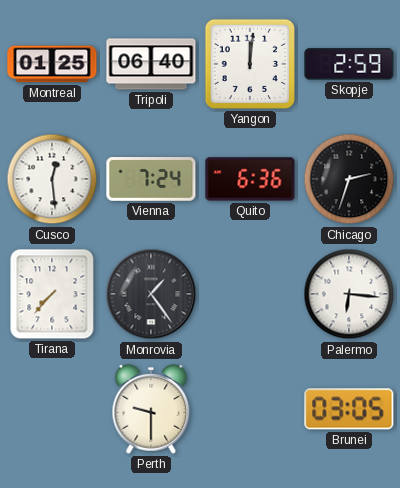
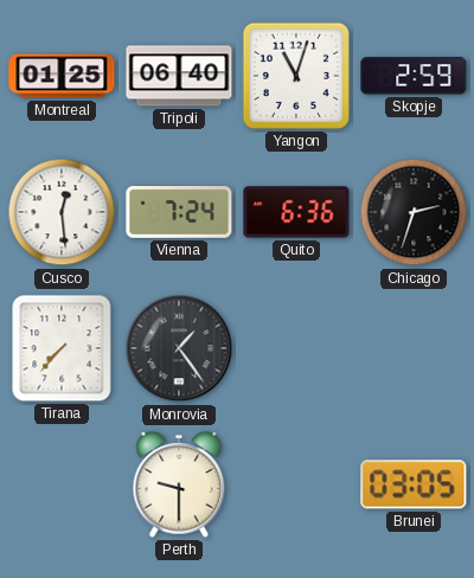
Yangon: 12:01 -> 11:03
Palermo: 6:16 -> none
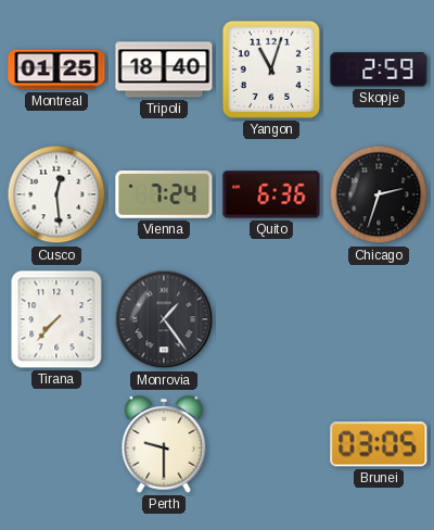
Tripoli: 06:40 -> 18:40
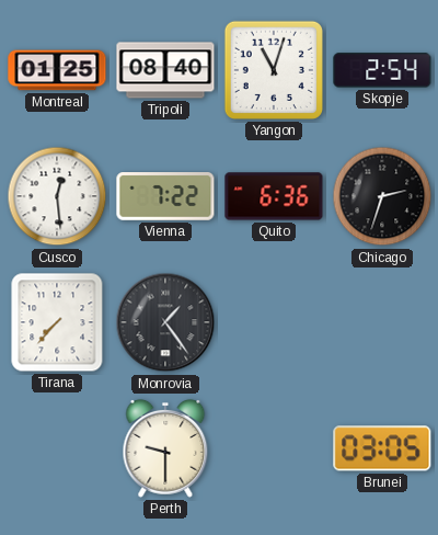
Tripoli: 18:40 -> 08:40
Skopje: 2:59 -> 2:54
Vienna: 7:24 -> 7:22
